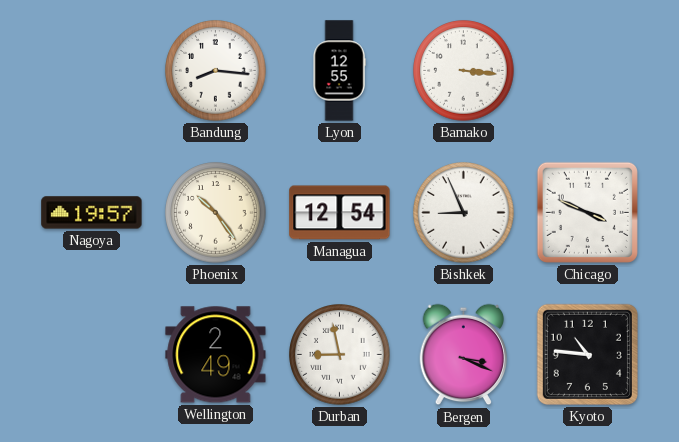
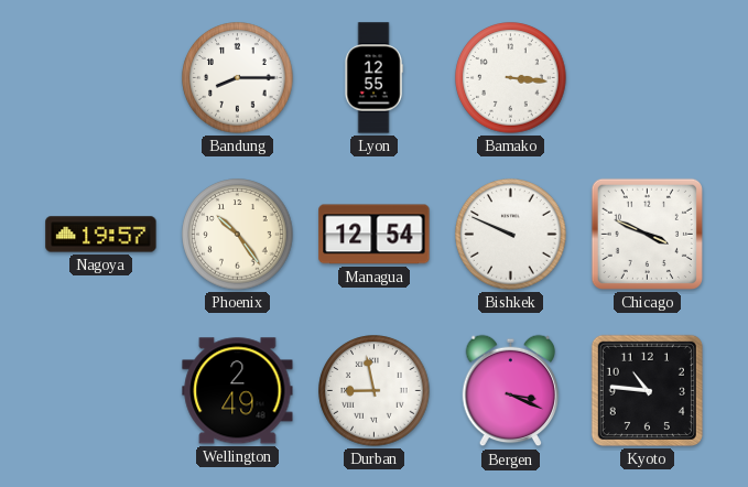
Bandung: 8:16 -> 8:15
Bishkek: 8:56 -> 9:49
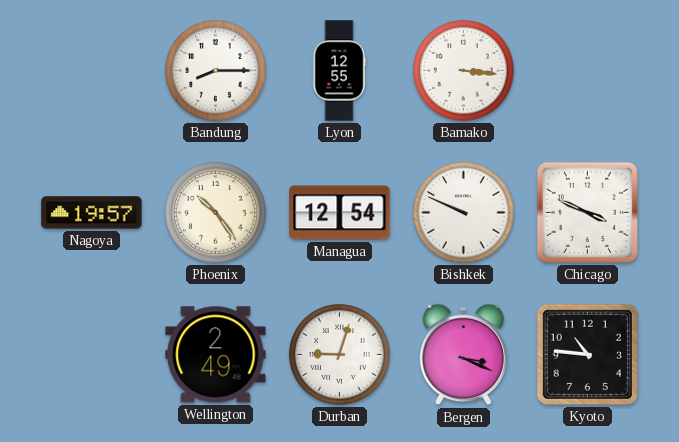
Durban: 8:58 -> 9:03
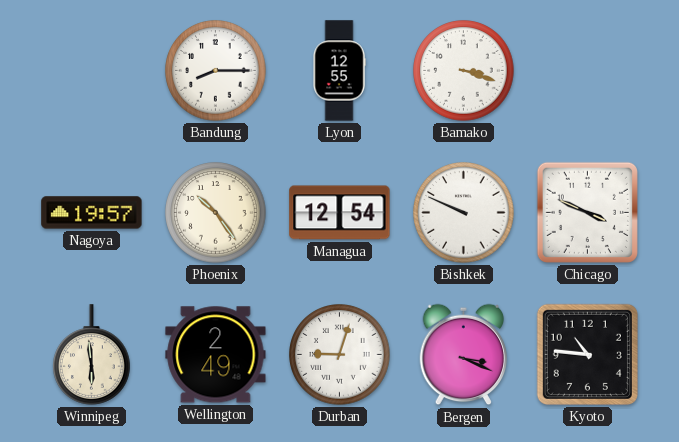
Bamako: 3:16 -> 3:18
Winnipeg: none -> 5:59
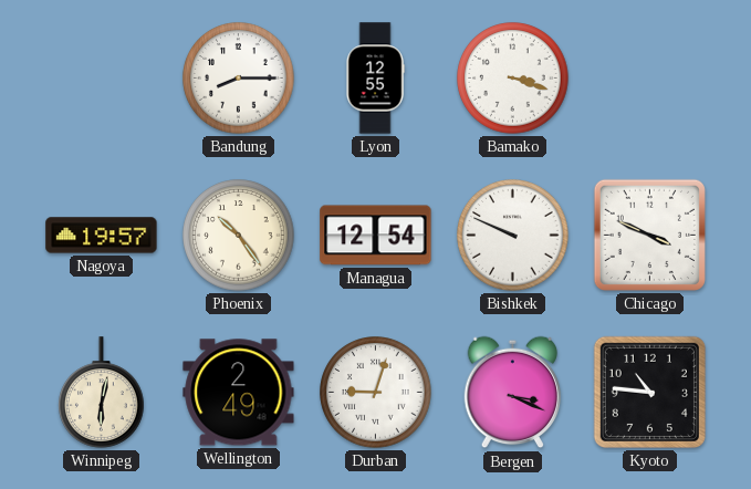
Winnipeg: 5:59 -> 6:02
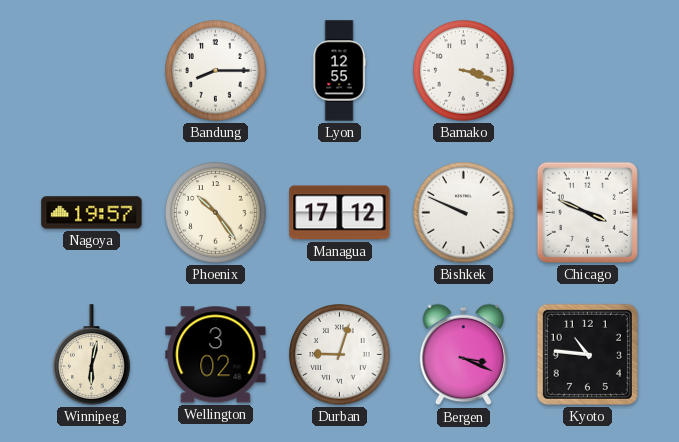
Managua: 12:54 -> 17:12
Wellington: 2:49 -> 3:02
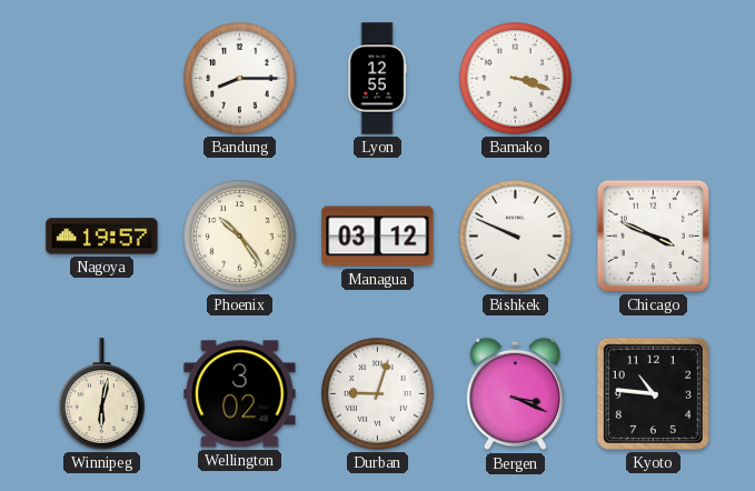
Managua: 17:12 -> 03:12
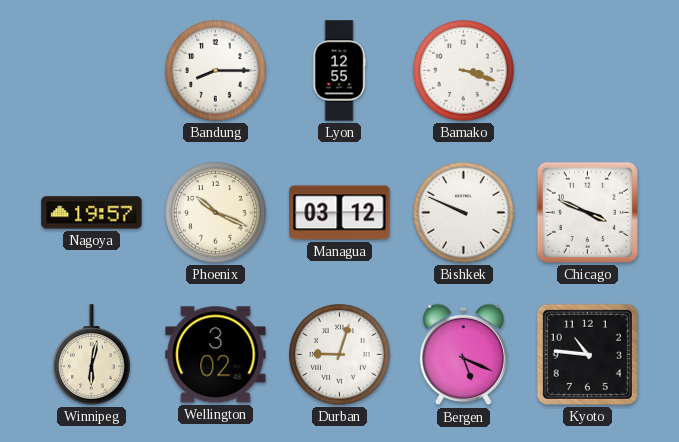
Phoenix: 10:24 -> 10:19
Bergen: 3:19 -> 5:19
